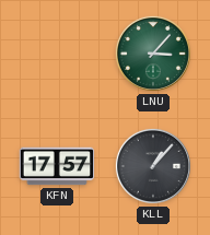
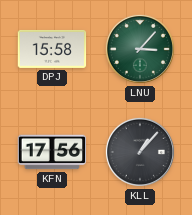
DPJ: none -> 15:58
KFN: 17:57 -> 17:56
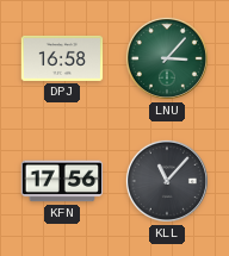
DPJ: 15:58 -> 16:58
KLL: 1:07 -> 11:07
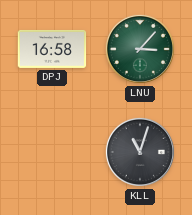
KFN: 17:56 -> none
KLL: 11:07 -> 11:03
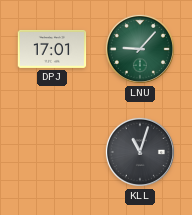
DPJ: 16:58 -> 17:01
LNU: 3:07 -> 9:07
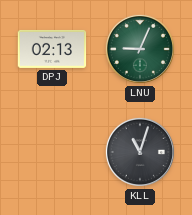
DPJ: 17:01 -> 02:13
LNU: 9:07 -> 9:04
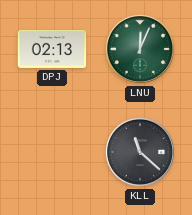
LNU: 9:04 -> 12:04
KLL: 11:03 -> 11:22
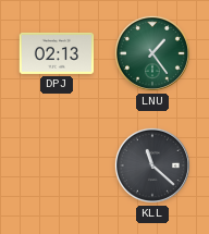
LNU: 12:04 -> 1:24
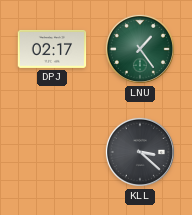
DPJ: 02:13 -> 02:17
KLL: 11:22 -> 3:22
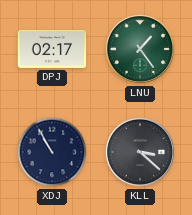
XDJ: none -> 10:55
